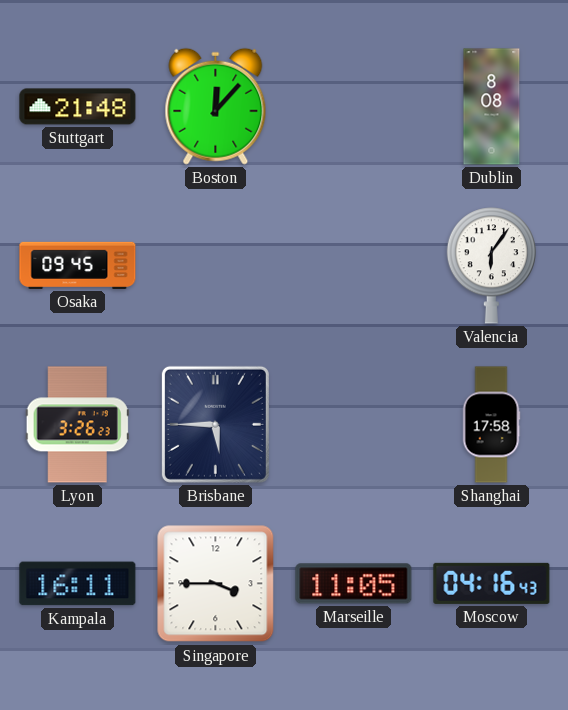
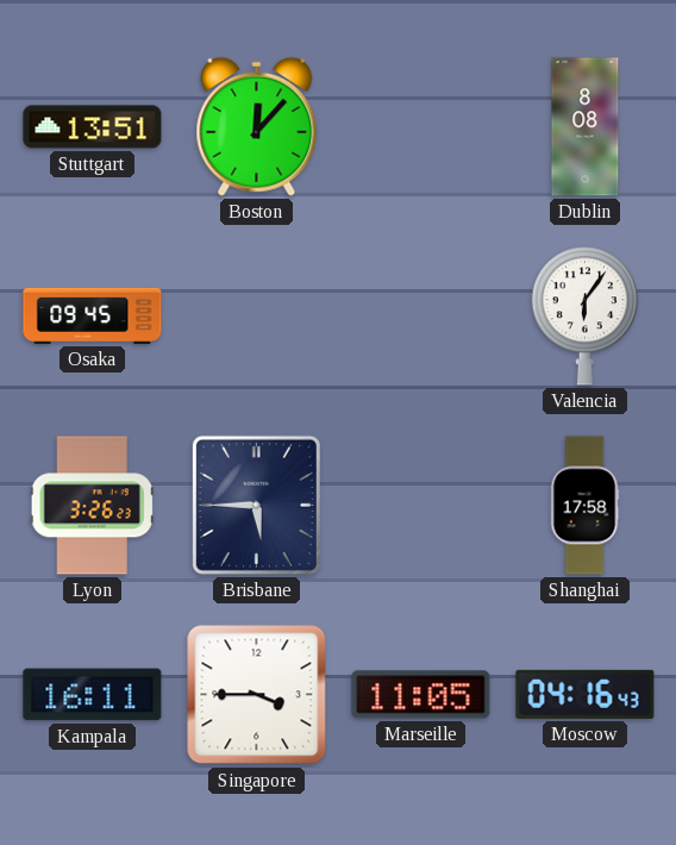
Stuttgart: 21:48 -> 13:51
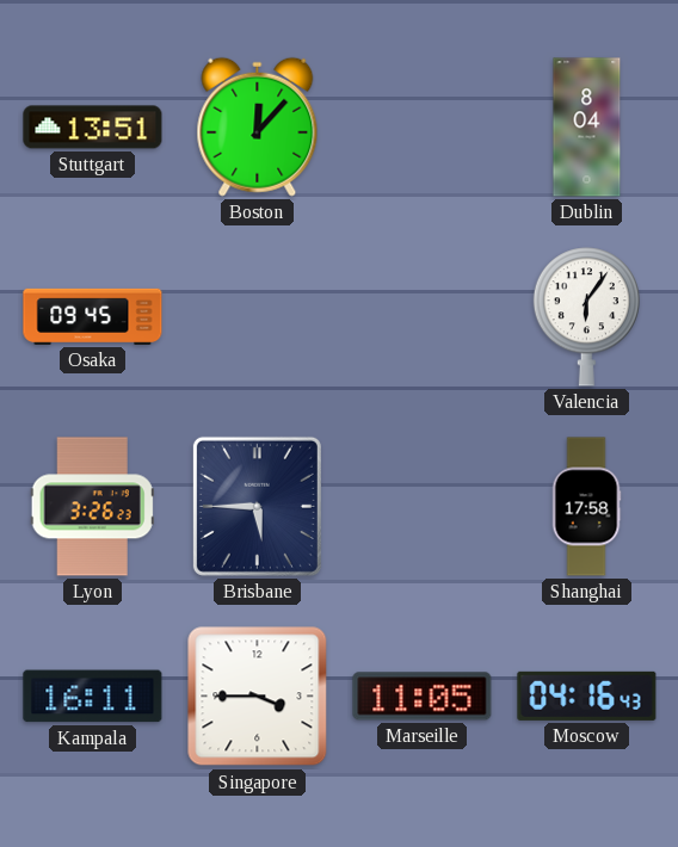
Dublin: 8:08 -> 8:04
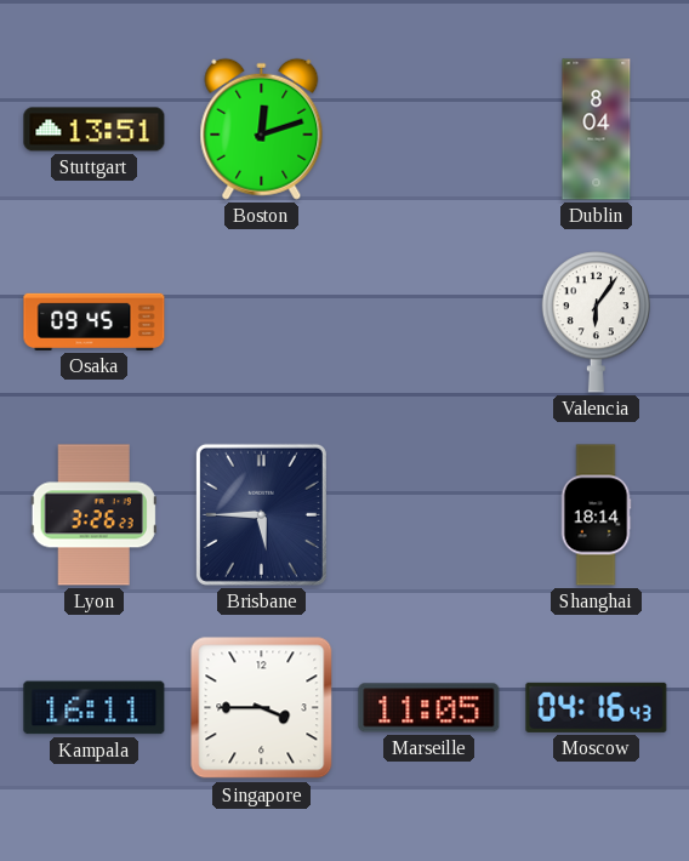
Boston: 12:07 -> 12:12
Shanghai: 17:58 -> 18:14
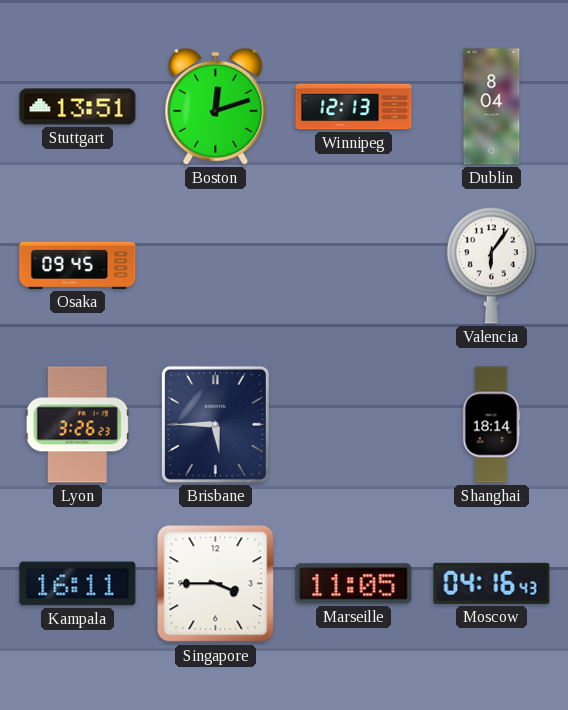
Winnipeg: none -> 12:13
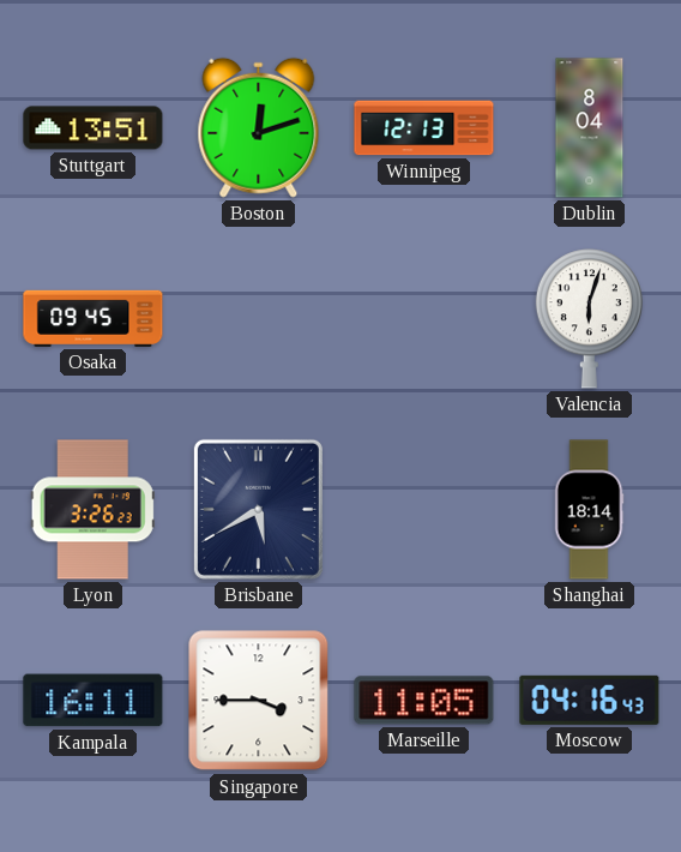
Valencia: 6:06 -> 6:03
Brisbane: 5:45 -> 5:40
